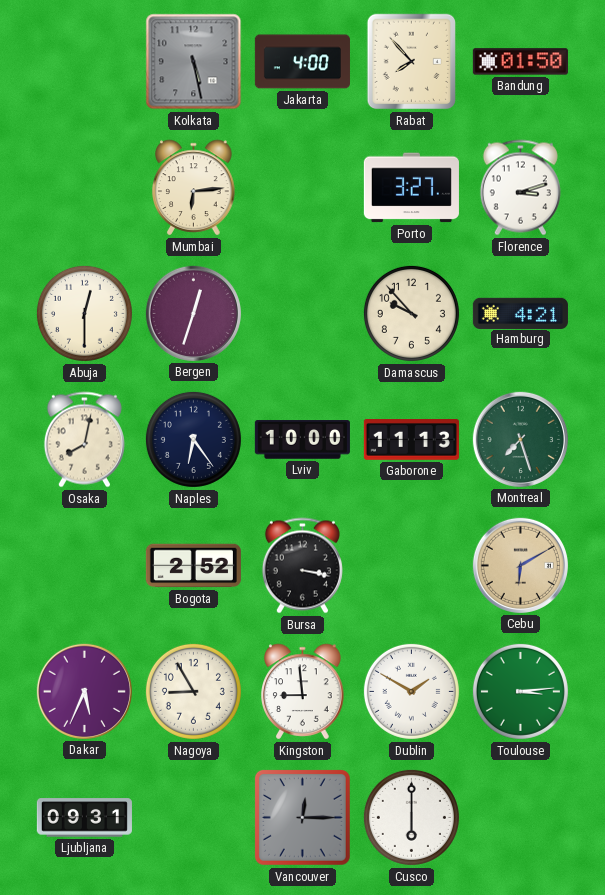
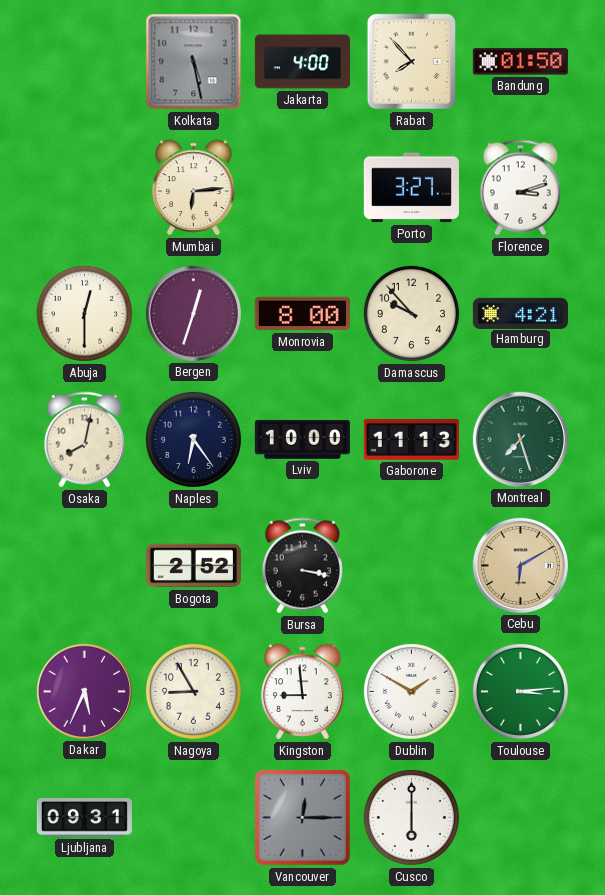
Monrovia: none -> 8:00
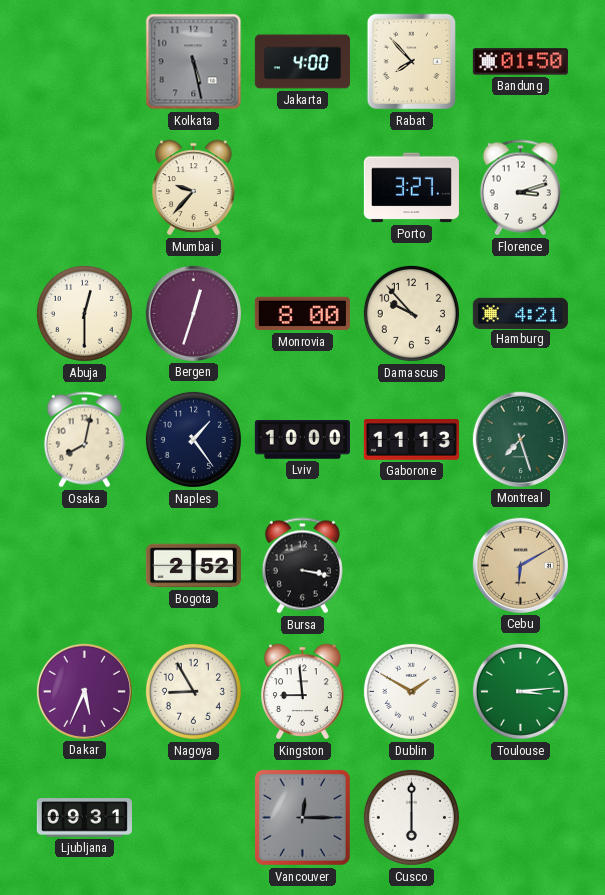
Mumbai: 6:14 -> 9:37
Naples: 6:24 -> 1:24
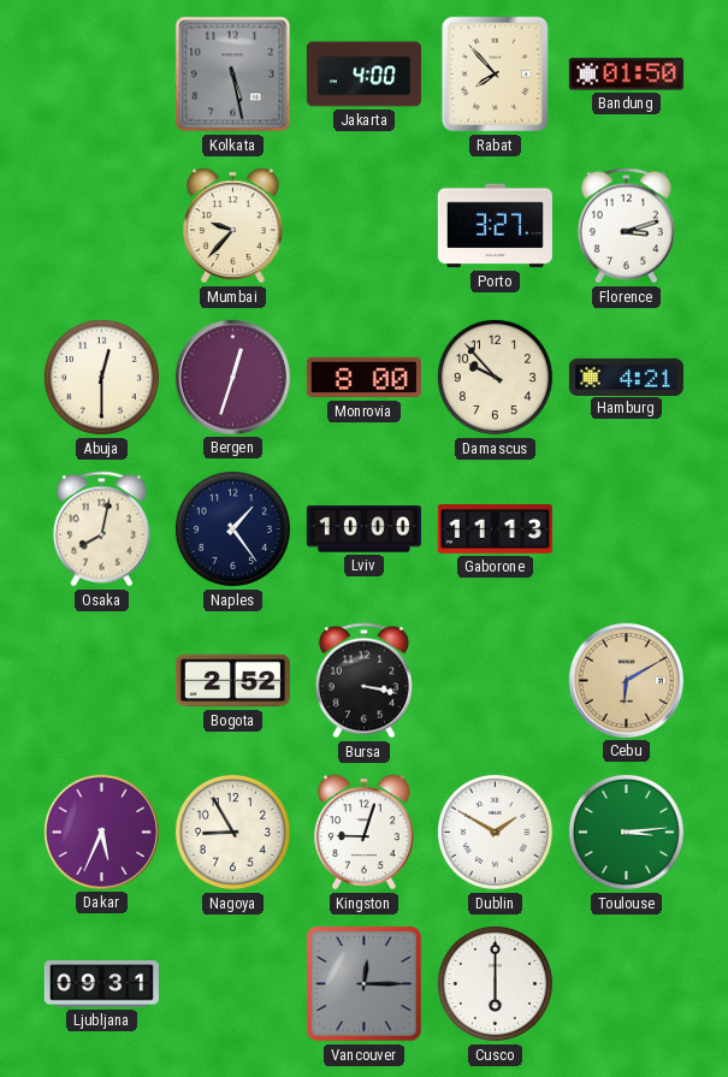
Montreal: 7:27 -> none
Kingston: 8:59 -> 9:03
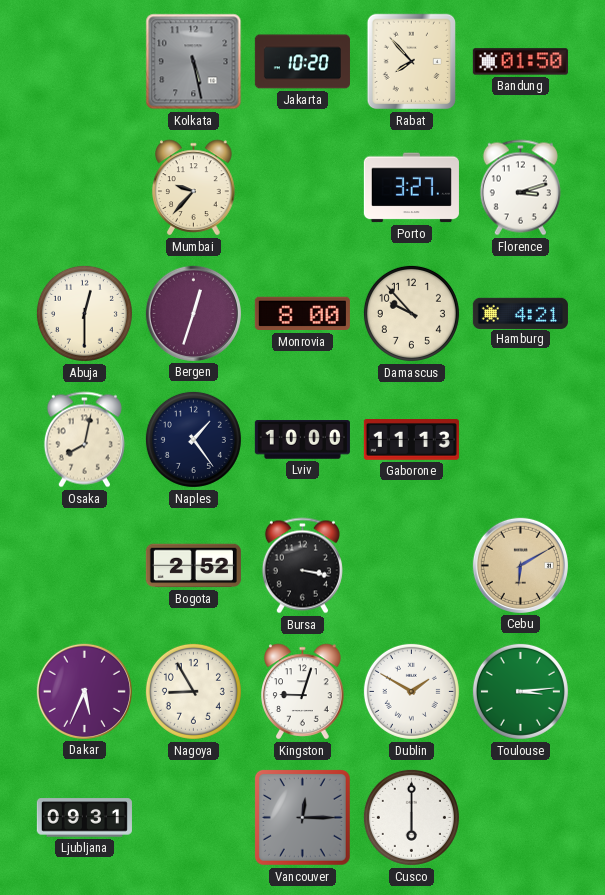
Jakarta: 4:00 -> 10:20
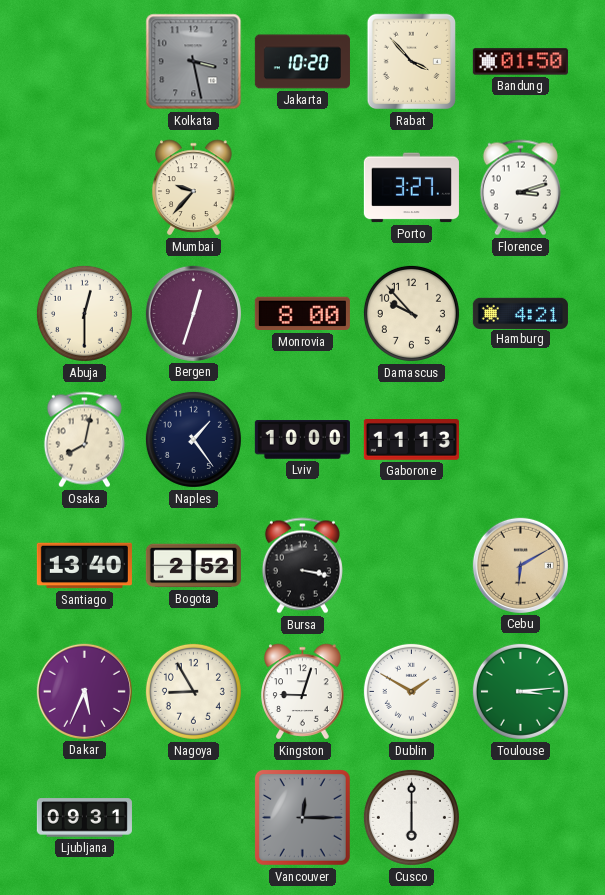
Kolkata: 5:28 -> 3:28
Rabat: 7:53 -> 3:53
Santiago: none -> 13:40
